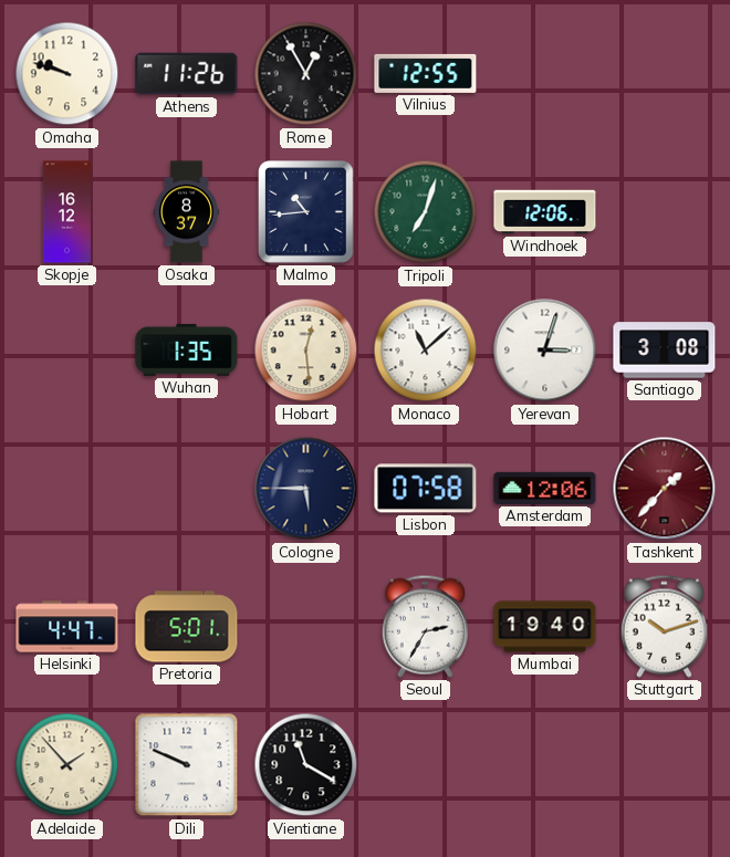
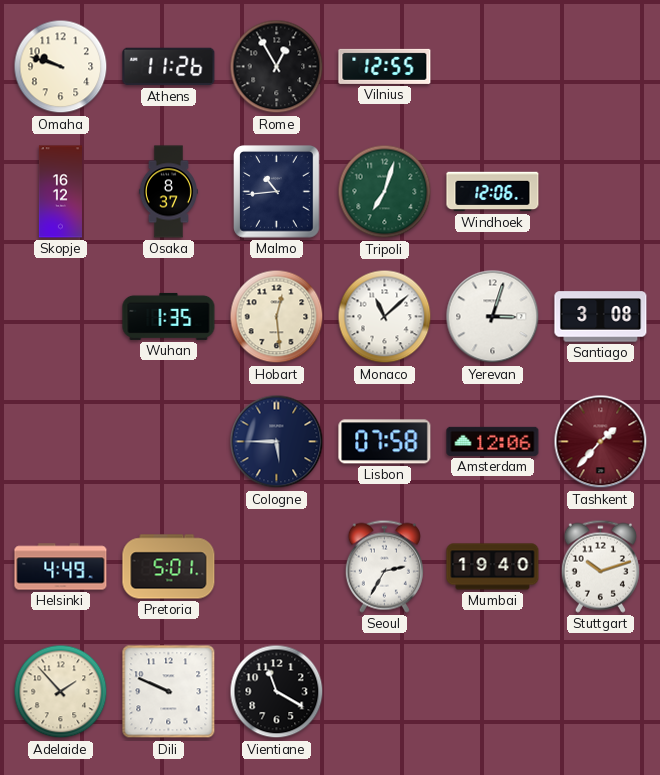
Helsinki: 4:47 -> 4:49
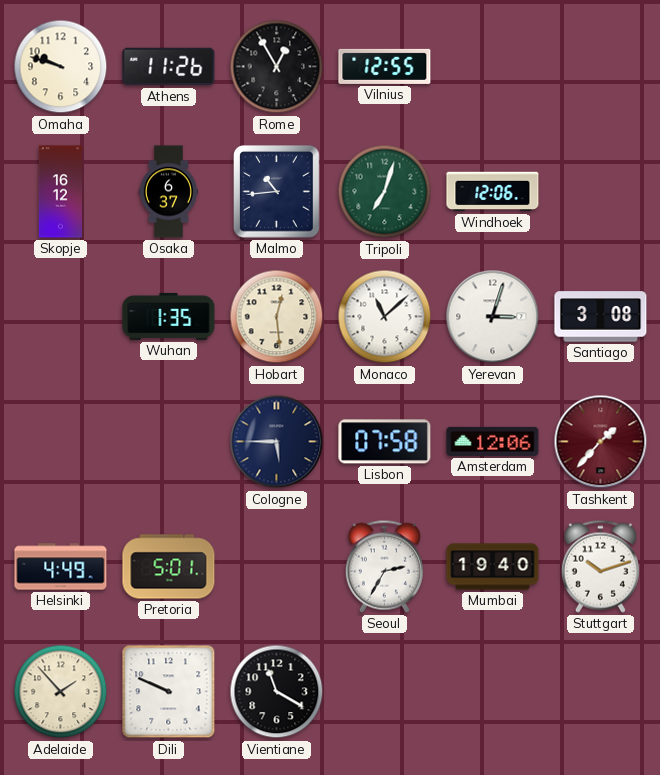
Osaka: 8:37 -> 6:37
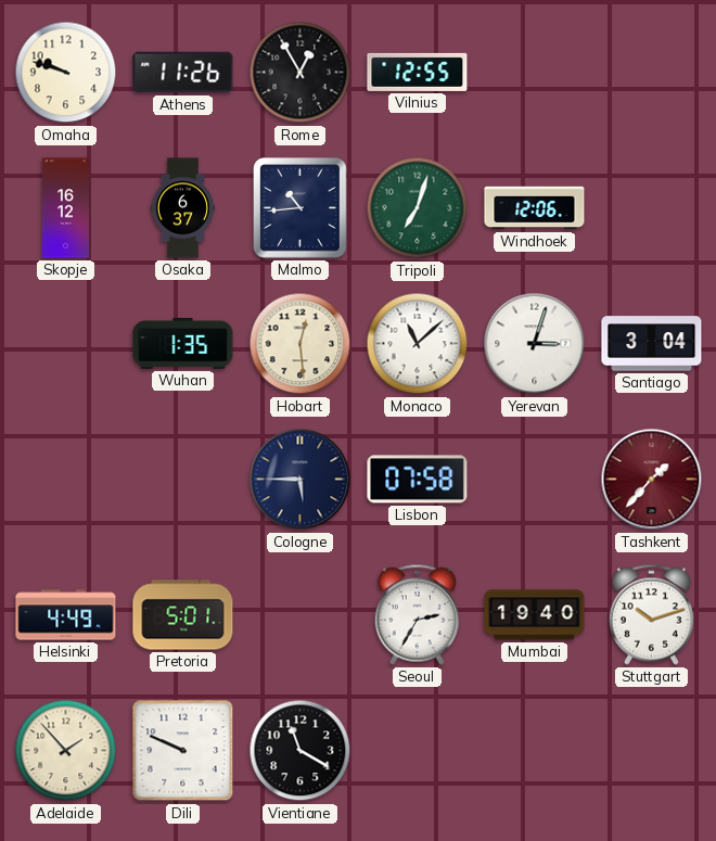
Santiago: 3:08 -> 3:04
Amsterdam: 12:06 -> none
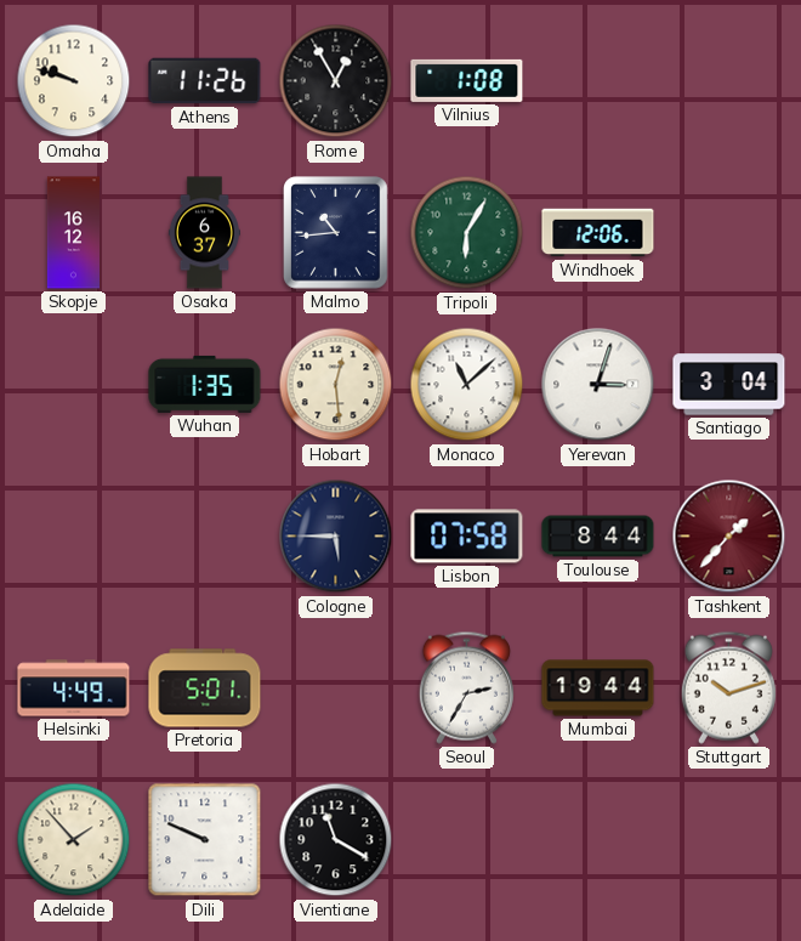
Vilnius: 12:55 -> 1:08
Tripoli: 7:03 -> 6:05
Toulouse: none -> 8:44
Mumbai: 19:40 -> 19:44
